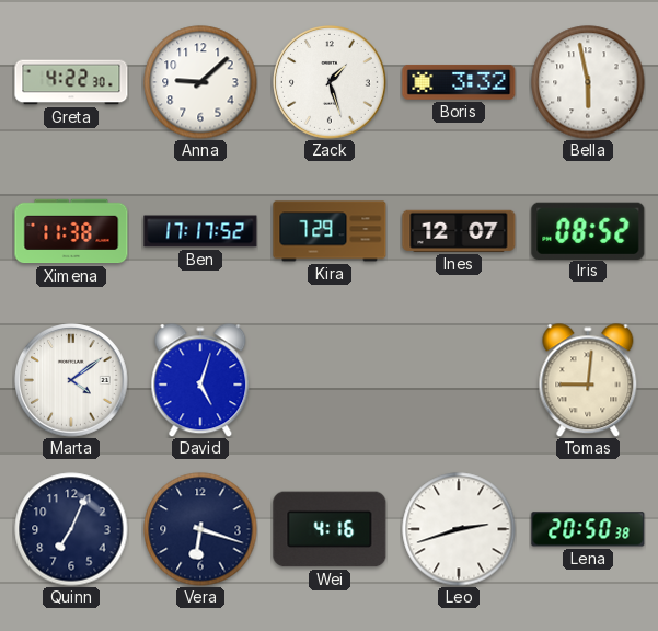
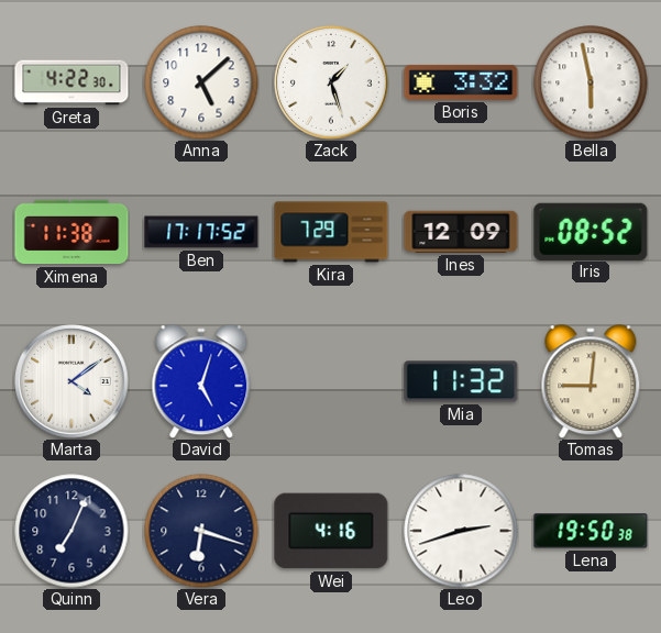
Anna: 9:08 -> 5:08
Ines: 12:07 -> 12:09
Mia: none -> 11:32
Lena: 20:50 -> 19:50
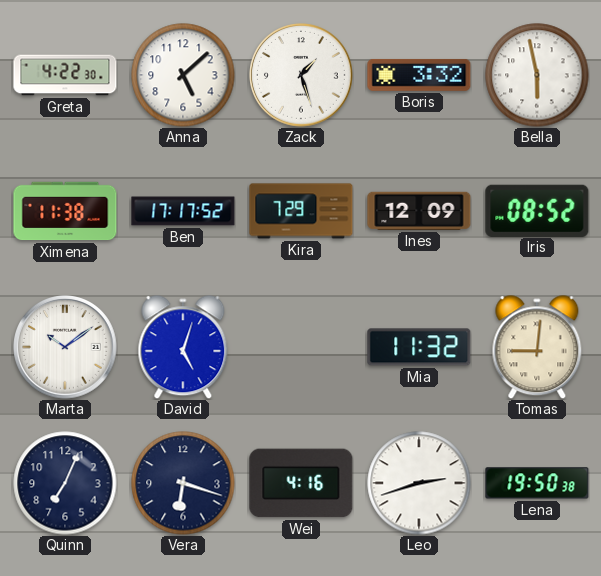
Marta: 4:09 -> 10:09
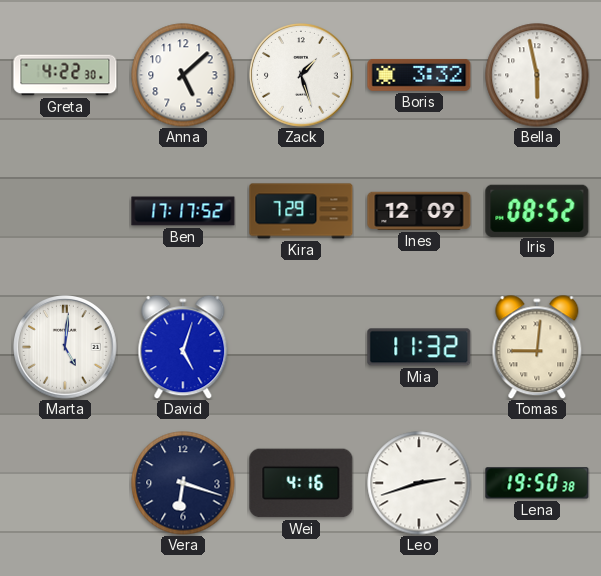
Ximena: 11:38 -> none
Marta: 10:09 -> 5:01
Quinn: 7:04 -> none
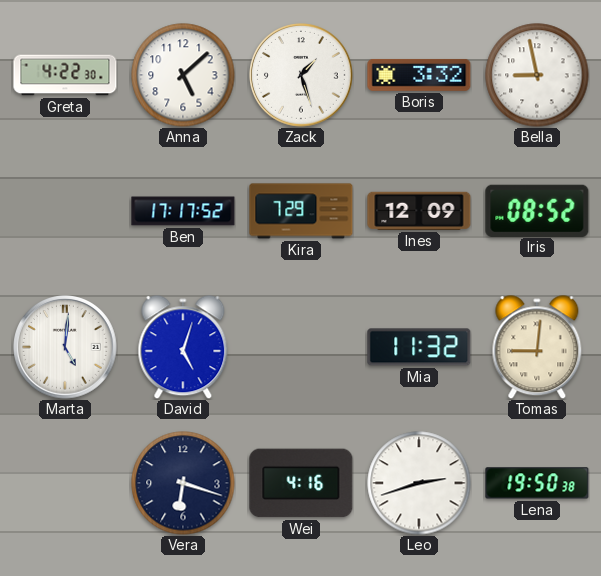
Bella: 5:58 -> 8:58
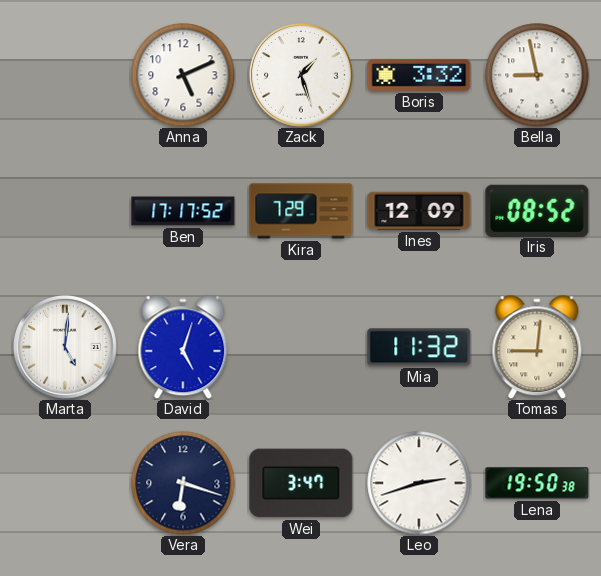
Greta: 4:22 -> none
Anna: 5:08 -> 5:11
Wei: 4:16 -> 3:47
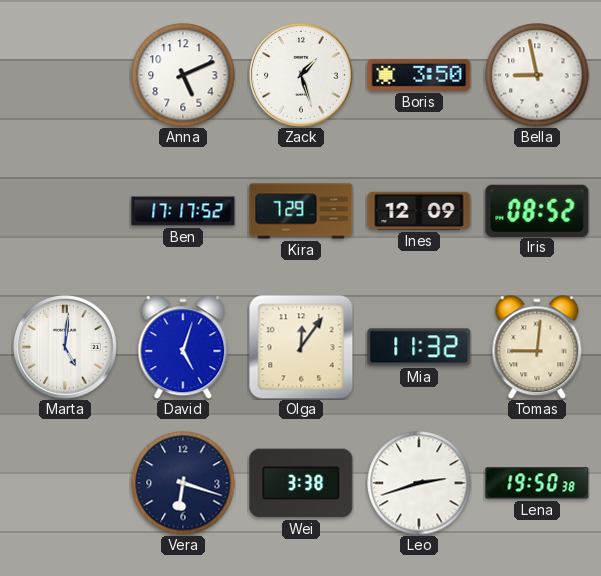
Boris: 3:32 -> 3:50
Olga: none -> 12:06
Wei: 3:47 -> 3:38
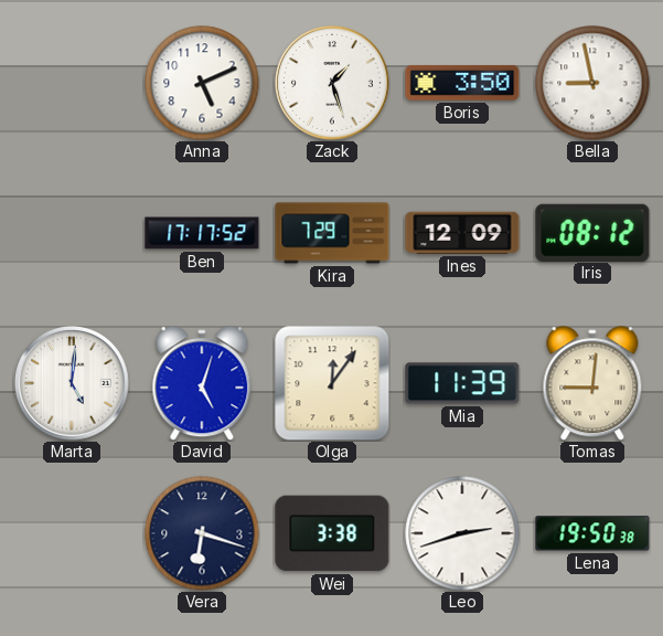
Iris: 08:52 -> 08:12
Mia: 11:32 -> 11:39
